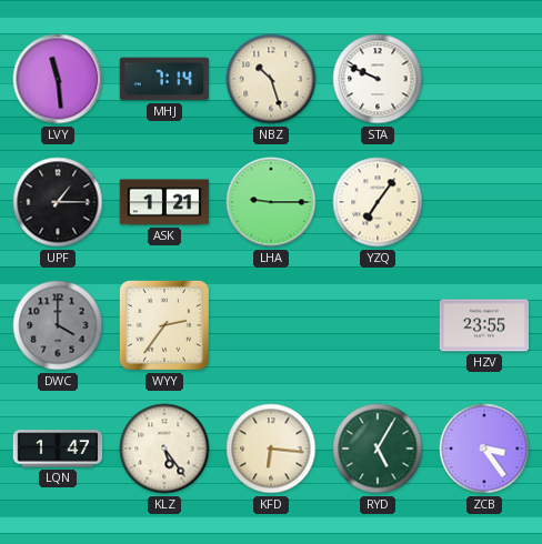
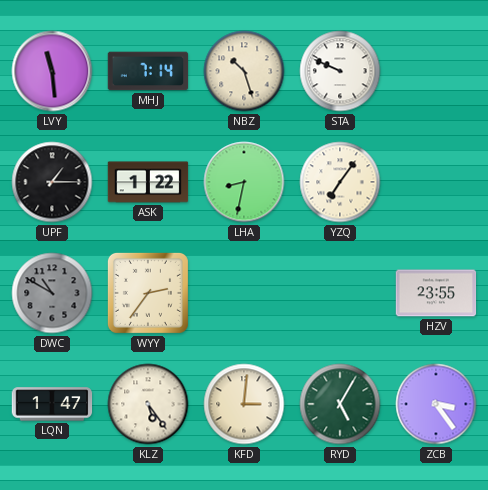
ASK: 1:21 -> 1:22
LHA: 9:15 -> 8:32
DWC: 4:00 -> 10:50
KFD: 6:16 -> 3:01
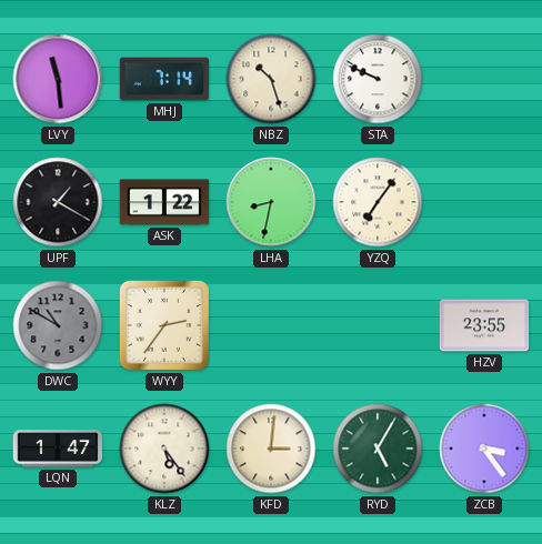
UPF: 1:15 -> 1:20
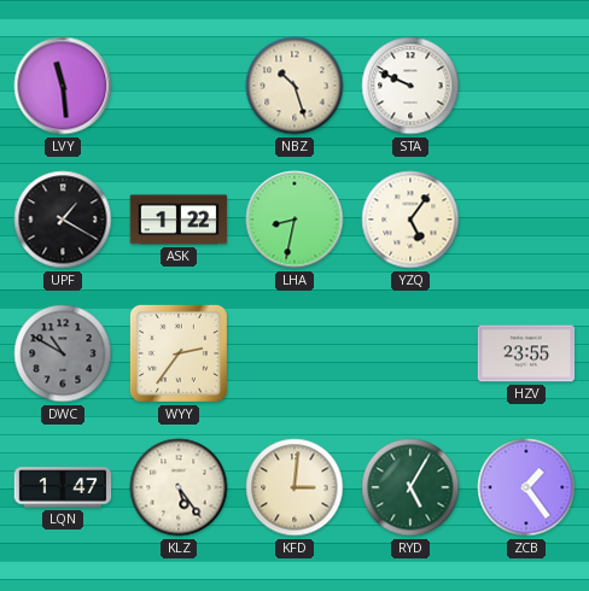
MHJ: 7:14 -> none
YZQ: 7:06 -> 5:06
ZCB: 3:24 -> 1:24
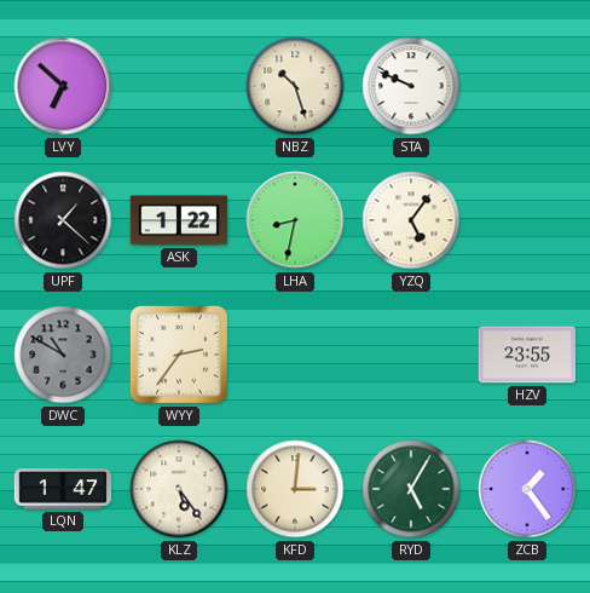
LVY: 11:29 -> 6:52
UPF: 1:20 -> 1:22
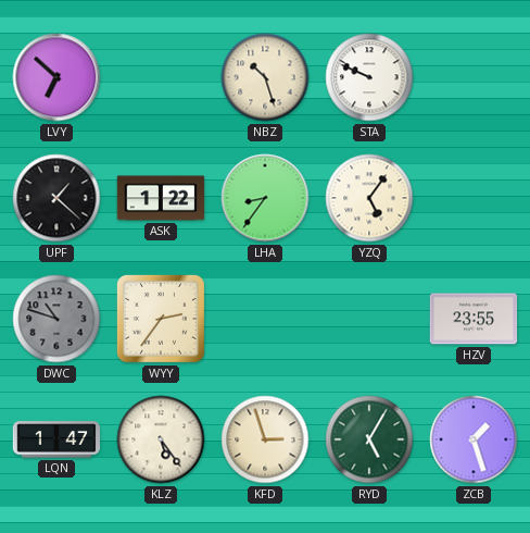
LHA: 8:32 -> 8:36
DWC: 10:50 -> 10:48
KFD: 3:01 -> 2:57
ZCB: 1:24 -> 1:27
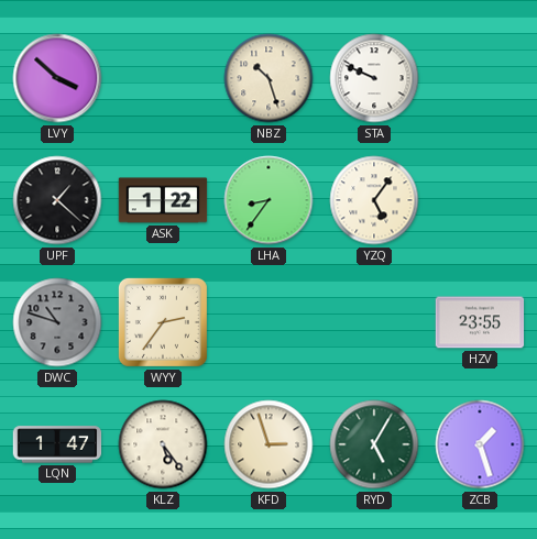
LVY: 6:52 -> 3:52
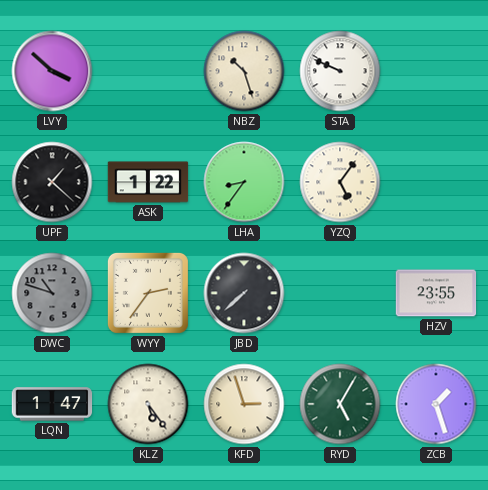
JBD: none -> 7:38
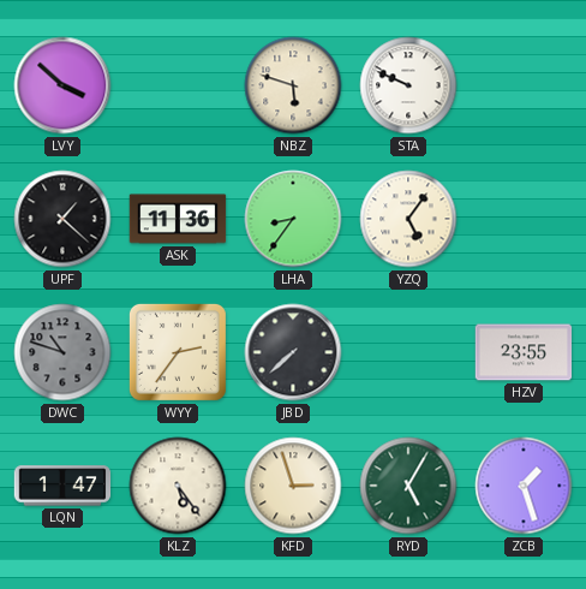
NBZ: 10:27 -> 5:48
ASK: 1:22 -> 11:36
